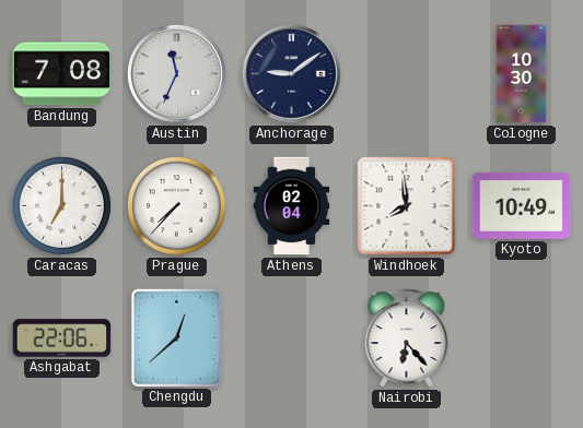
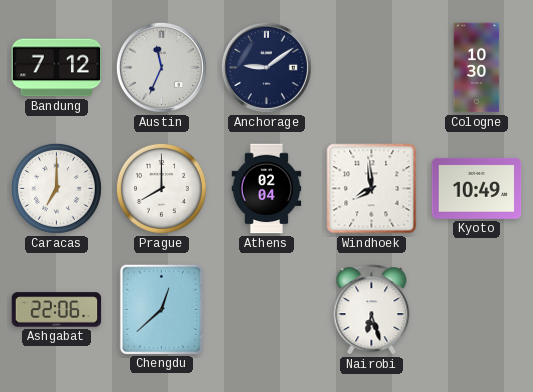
Bandung: 7:08 -> 7:12
Prague: 7:37 -> 8:00
Nairobi: 6:23 -> 6:27
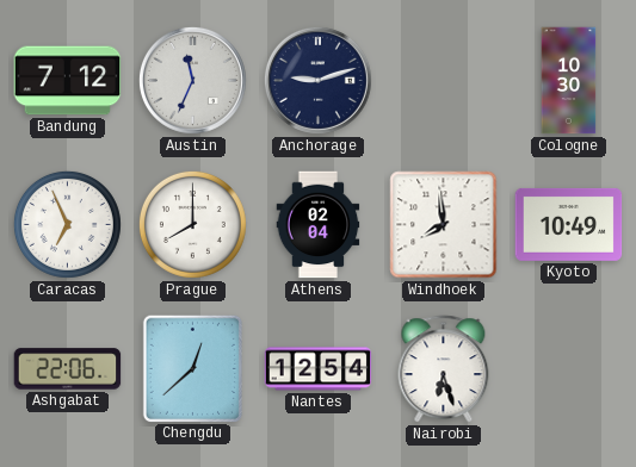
Anchorage: 9:09 -> 9:12
Caracas: 7:00 -> 6:56
Nantes: none -> 12:54
